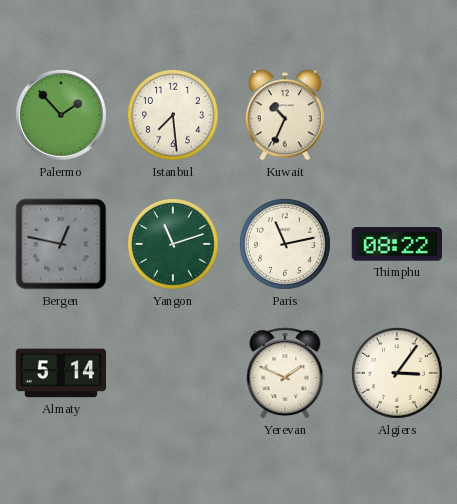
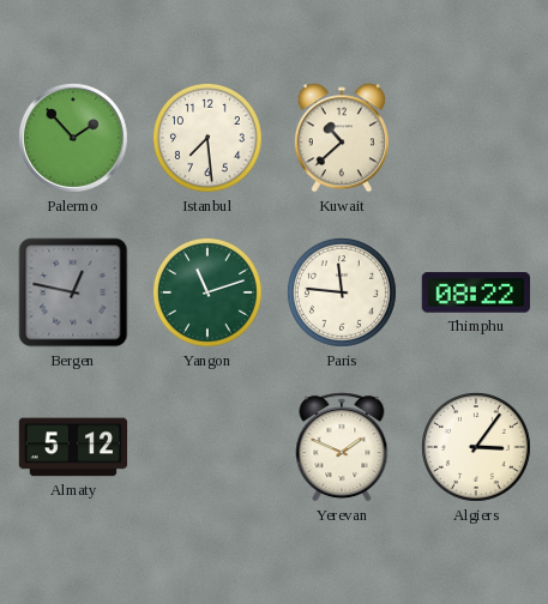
Kuwait: 10:34 -> 10:38
Paris: 11:13 -> 11:46
Almaty: 5:14 -> 5:12
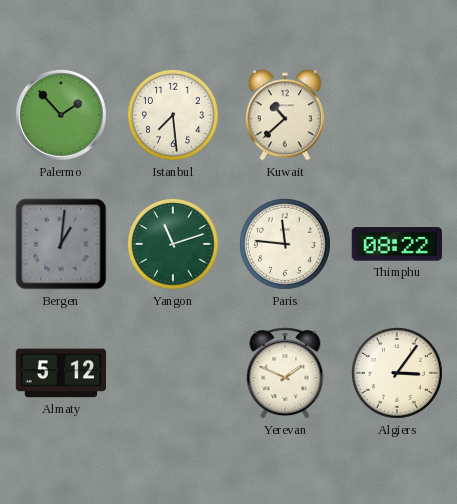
Bergen: 12:47 -> 1:01
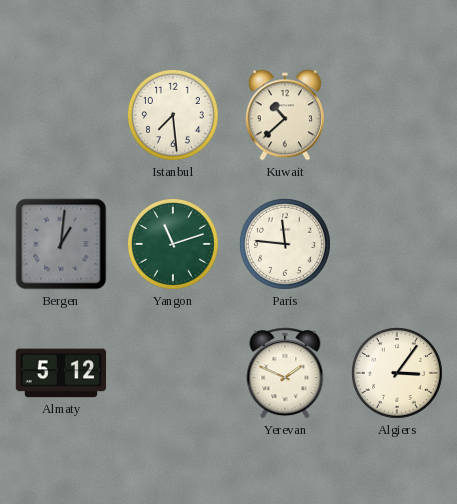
Palermo: 1:53 -> none
Thimphu: 08:22 -> none
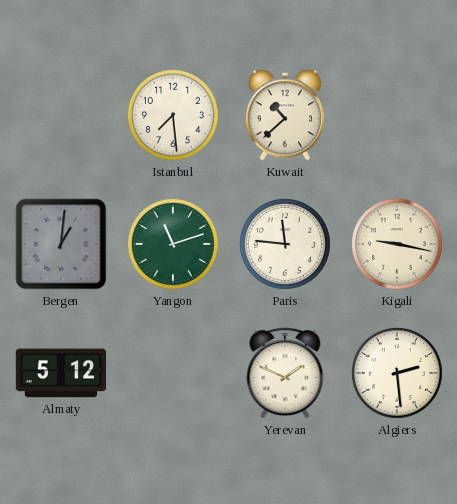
Kigali: none -> 9:17
Algiers: 3:06 -> 2:29
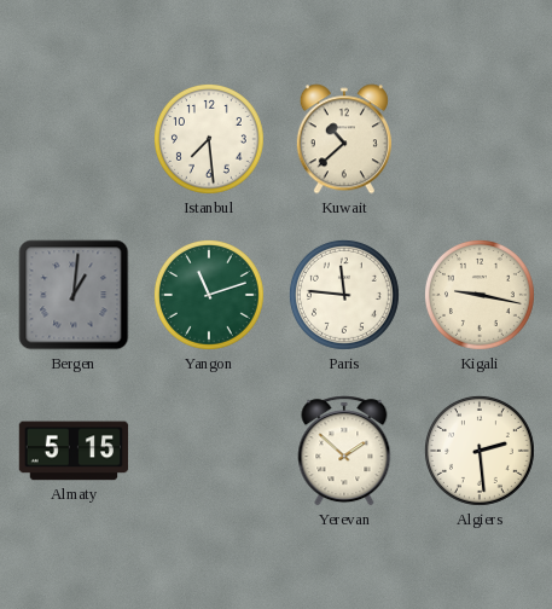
Almaty: 5:12 -> 5:15
Yerevan: 1:49 -> 1:52
